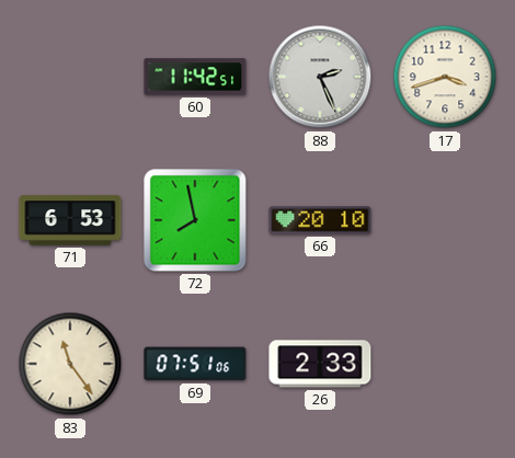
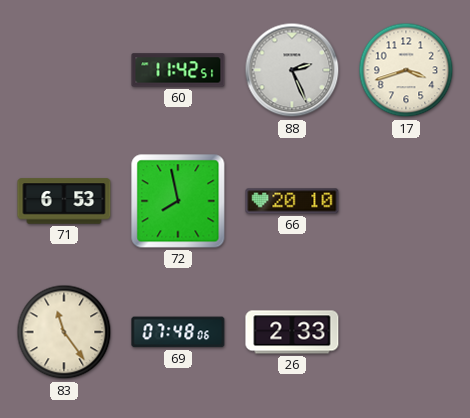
69: 07:51 -> 07:48
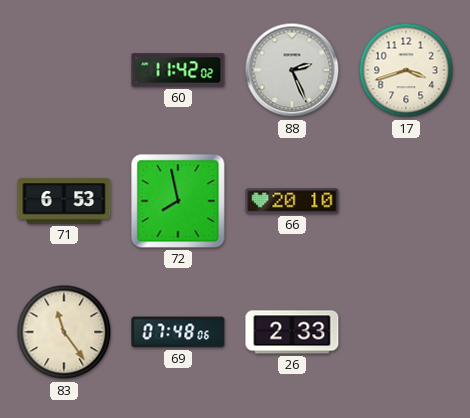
60: 11:42:51 -> 11:42:02
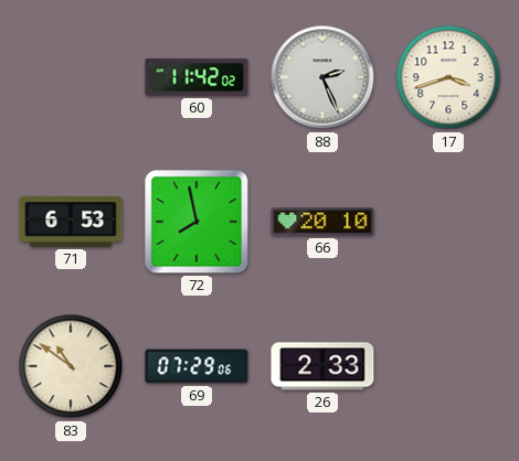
83: 11:24 -> 10:51
69: 07:48 -> 07:29
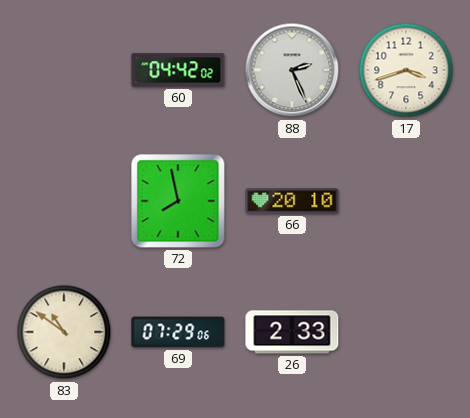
60: 11:42 -> 04:42
71: 6:53 -> none
